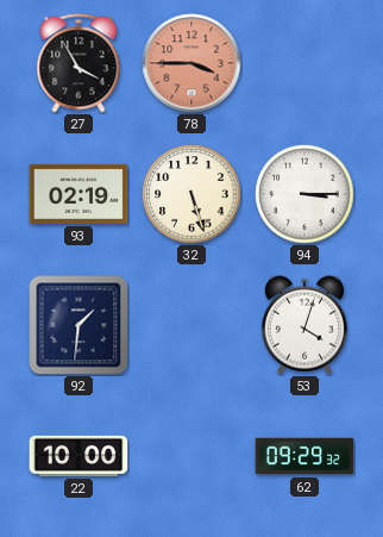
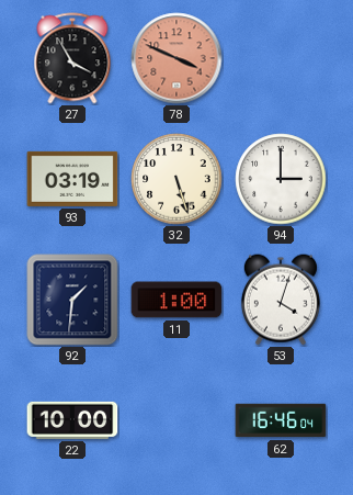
78: 3:45 -> 3:49
93: 02:19 -> 03:19
94: 3:15 -> 3:00
11: none -> 1:00
62: 09:29 -> 16:46
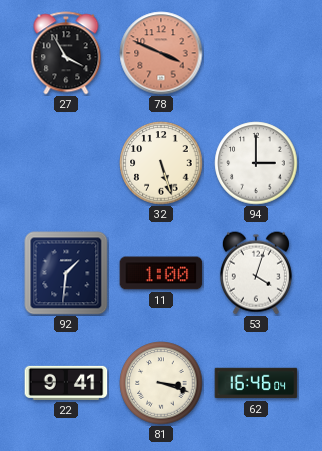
93: 03:19 -> none
22: 10:00 -> 9:41
81: none -> 3:18
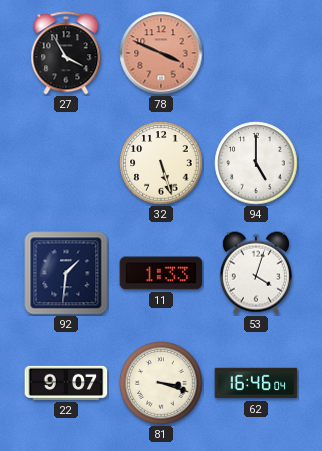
94: 3:00 -> 5:00
11: 1:00 -> 1:33
22: 9:41 -> 9:07
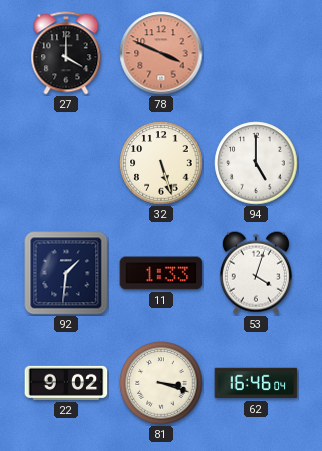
27: 3:55 -> 4:00
22: 9:07 -> 9:02
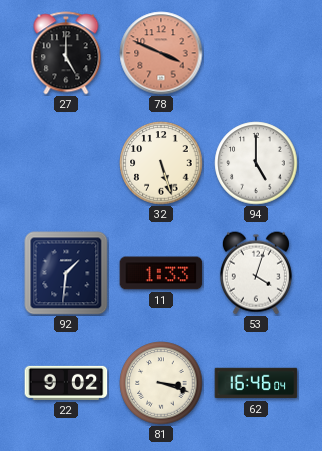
27: 4:00 -> 5:00
